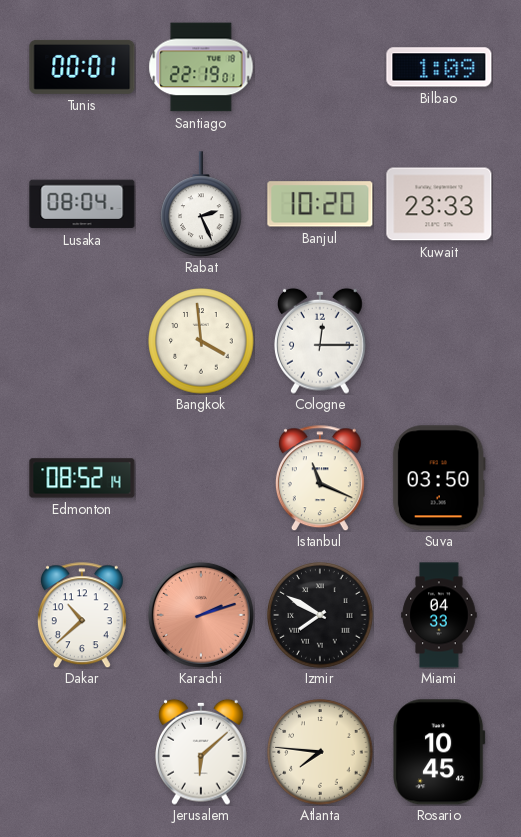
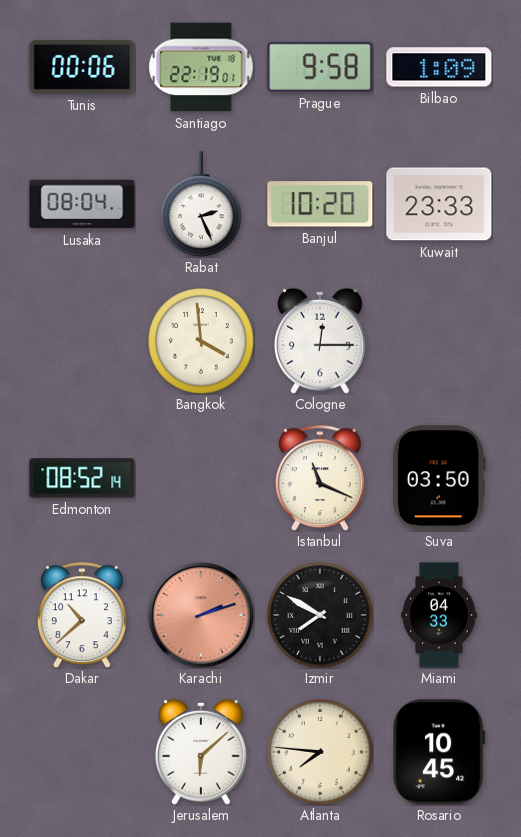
Tunis: 00:01 -> 00:06
Prague: none -> 9:58
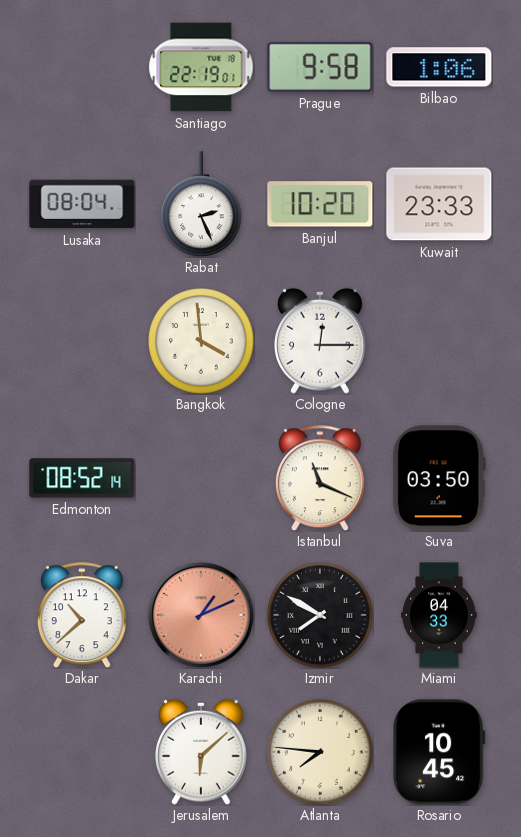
Tunis: 00:06 -> none
Bilbao: 1:09 -> 1:06
Karachi: 2:12 -> 1:11
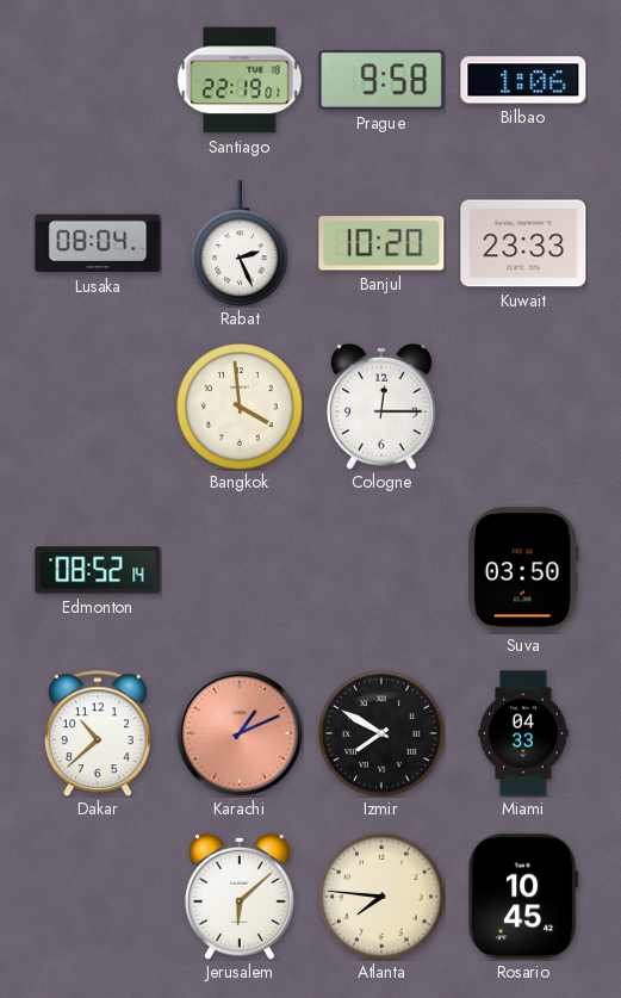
Istanbul: 11:19 -> none
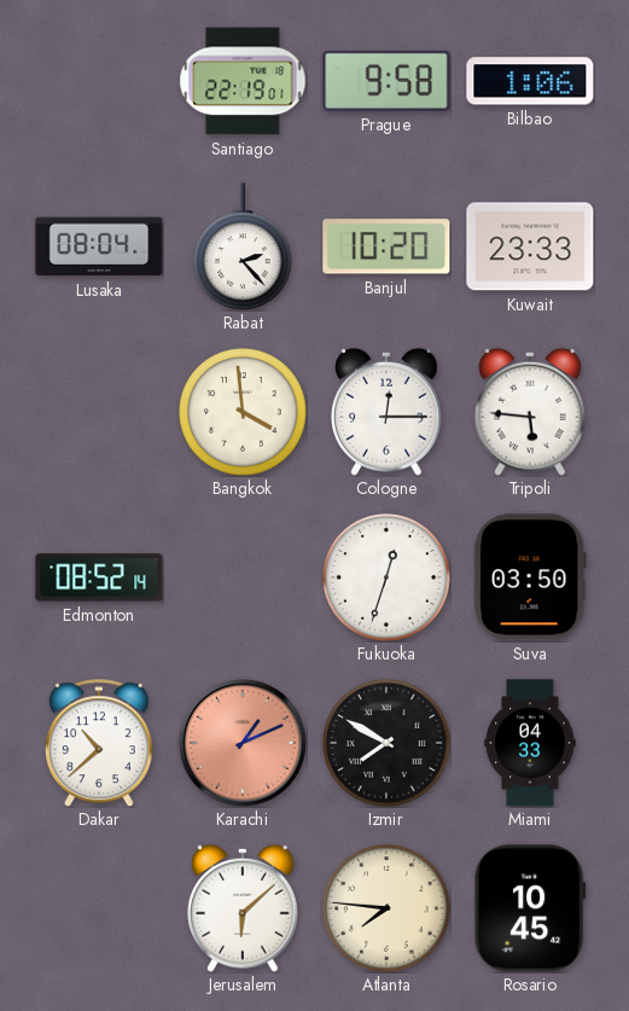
Rabat: 2:26 -> 2:23
Tripoli: none -> 5:46
Fukuoka: none -> 12:33
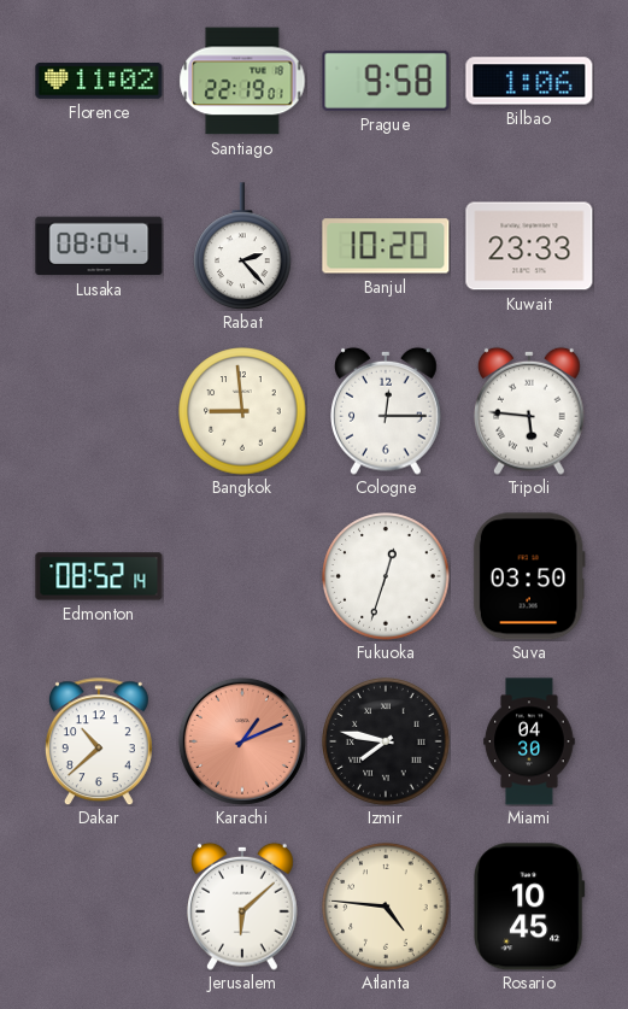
Florence: none -> 11:02
Bangkok: 3:59 -> 8:59
Izmir: 7:50 -> 7:47
Miami: 04:33 -> 04:30
Atlanta: 7:46 -> 4:46
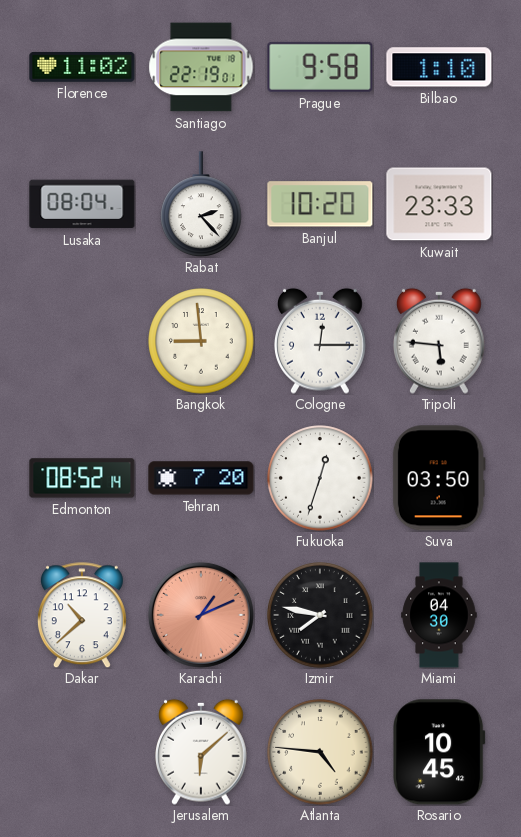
Bilbao: 1:06 -> 1:10
Tehran: none -> 7:20
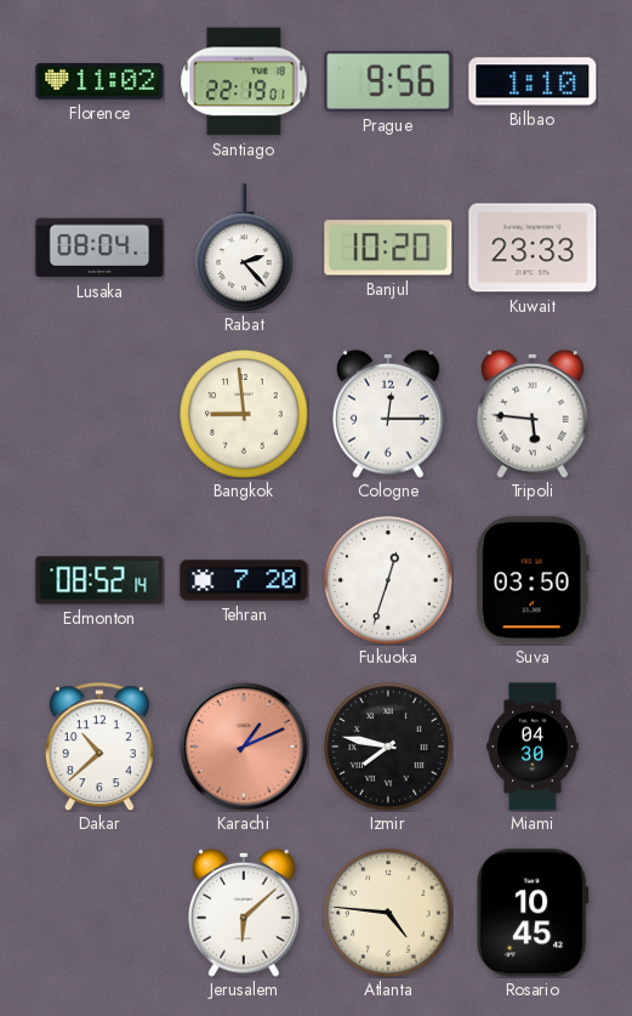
Prague: 9:58 -> 9:56
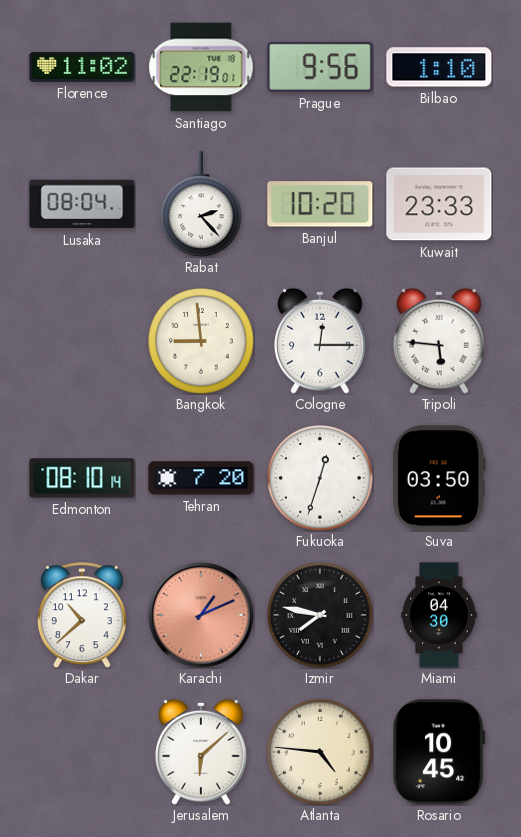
Edmonton: 08:52 -> 08:10
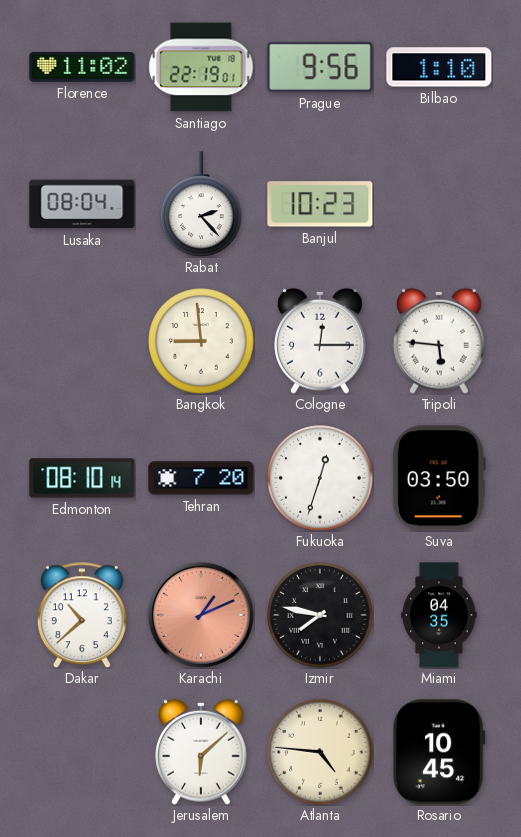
Banjul: 10:20 -> 10:23
Kuwait: 23:33 -> none
Miami: 04:30 -> 04:35
